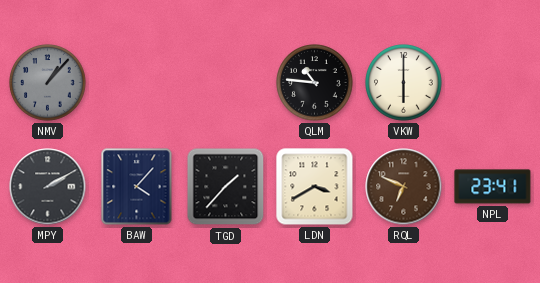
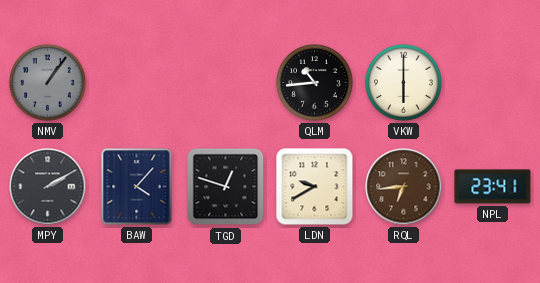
NMV: 1:07 -> 1:06
QLM: 10:46 -> 10:44
TGD: 1:37 -> 12:48
LDN: 3:40 -> 9:40
RQL: 6:49 -> 6:44
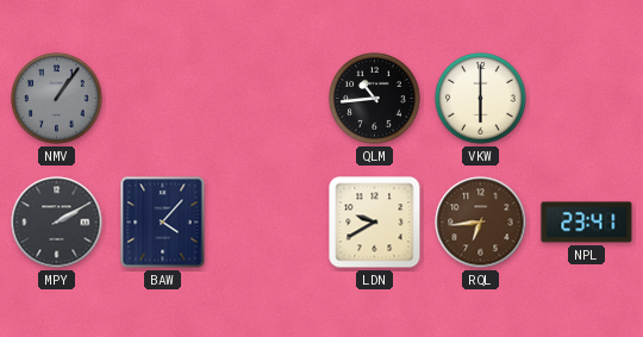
TGD: 12:48 -> none
